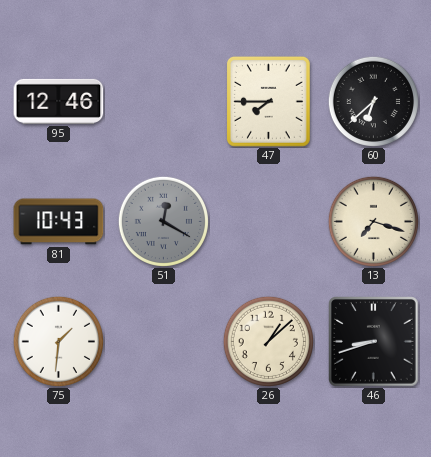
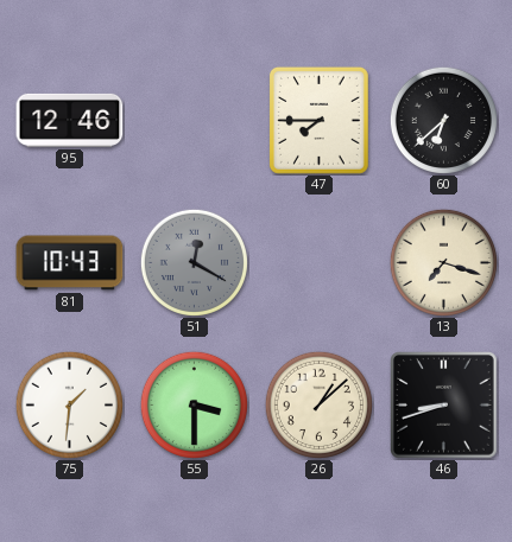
55: none -> 3:30
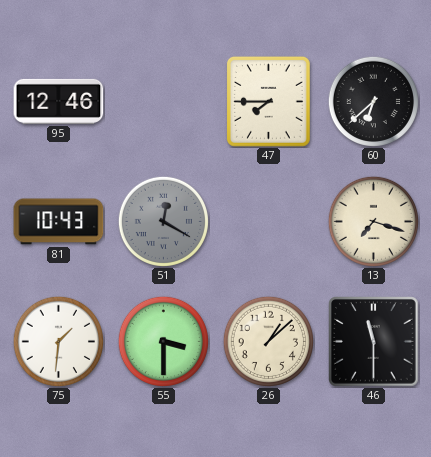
46: 8:42 -> 11:30
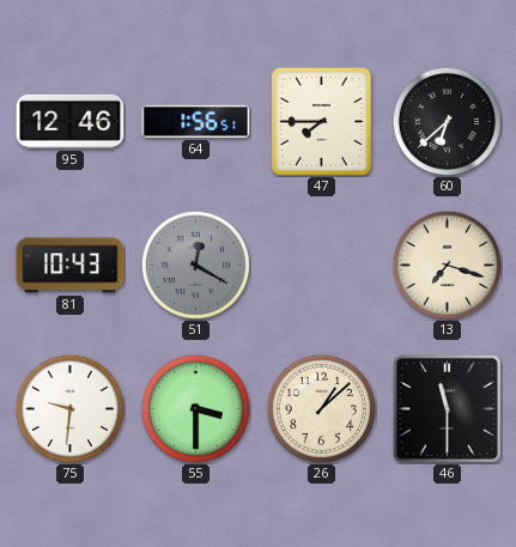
64: none -> 1:56
75: 1:31 -> 9:31
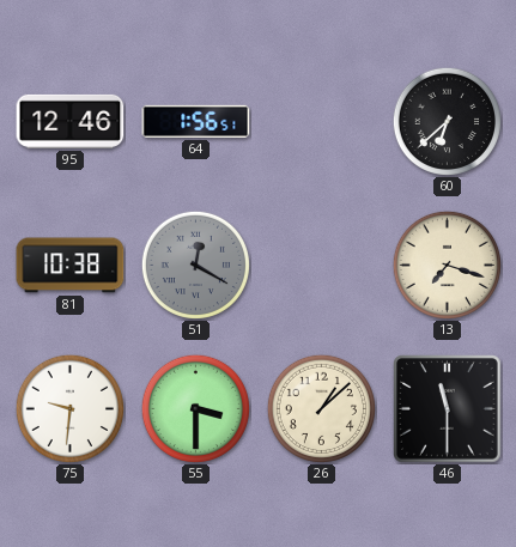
47: 7:45 -> none
81: 10:43 -> 10:38
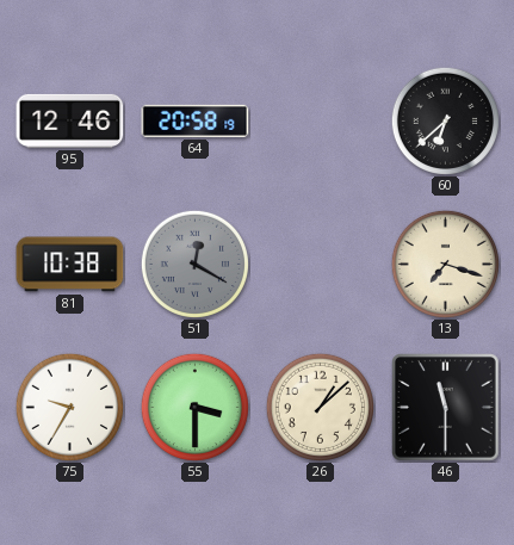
64: 1:56 -> 20:58
75: 9:31 -> 9:35
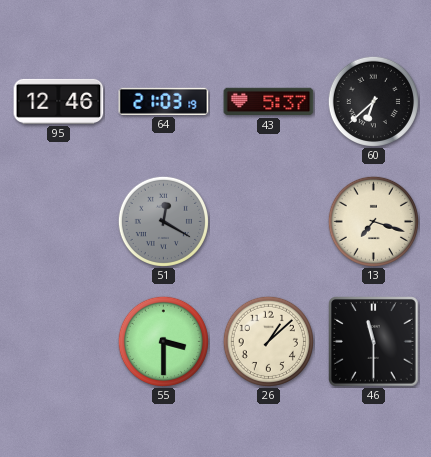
64: 20:58 -> 21:03
43: none -> 5:37
81: 10:38 -> none
75: 9:35 -> none
